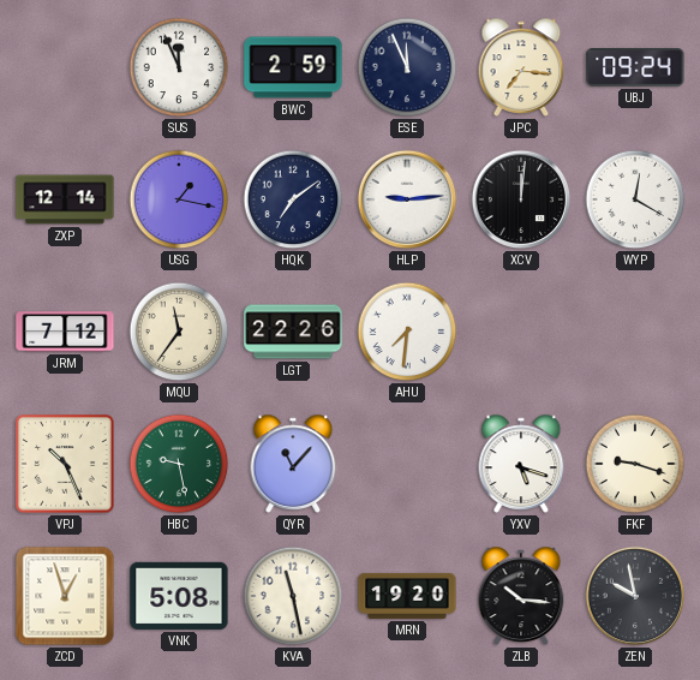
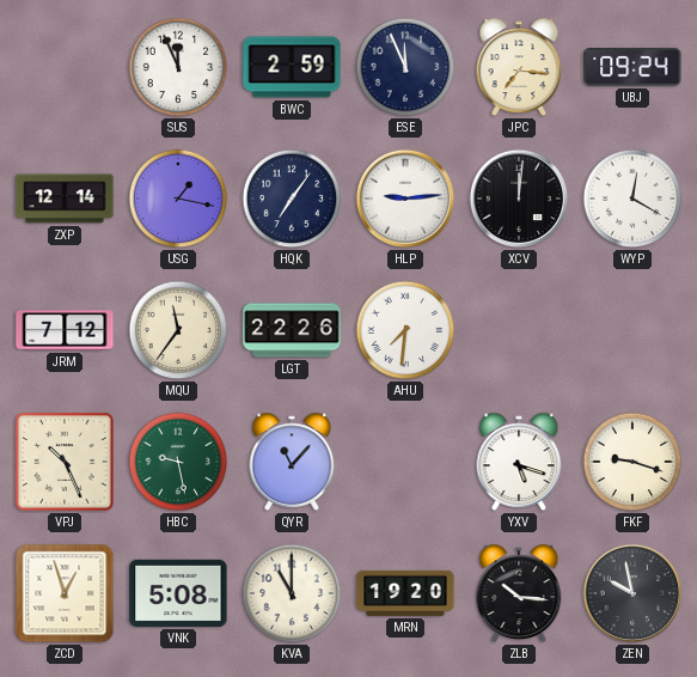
HQK: 7:09 -> 7:06
KVA: 11:28 -> 11:00
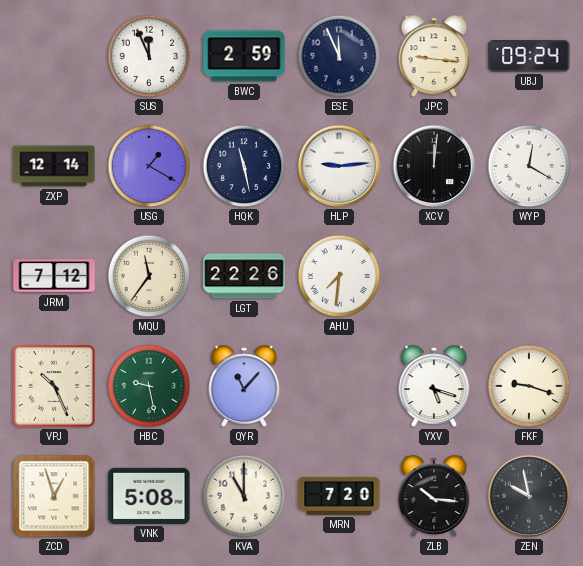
JPC: 7:16 -> 9:16
USG: 1:17 -> 1:20
HQK: 7:06 -> 11:28
MRN: 19:20 -> 7:20
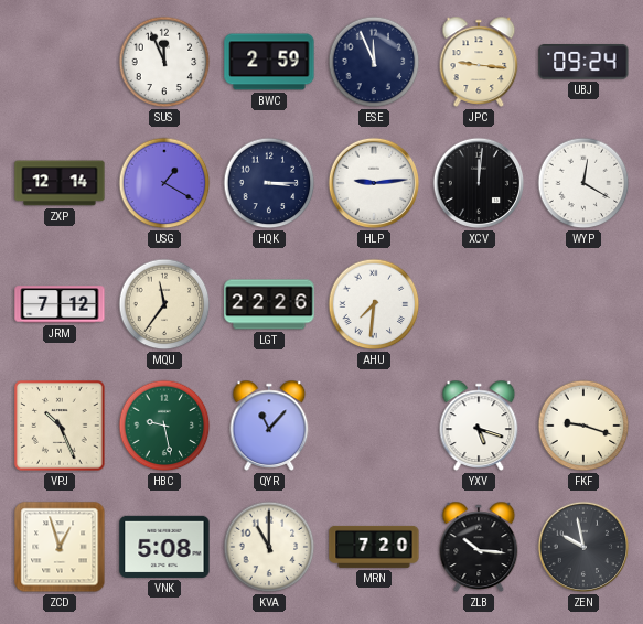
HQK: 11:28 -> 3:15
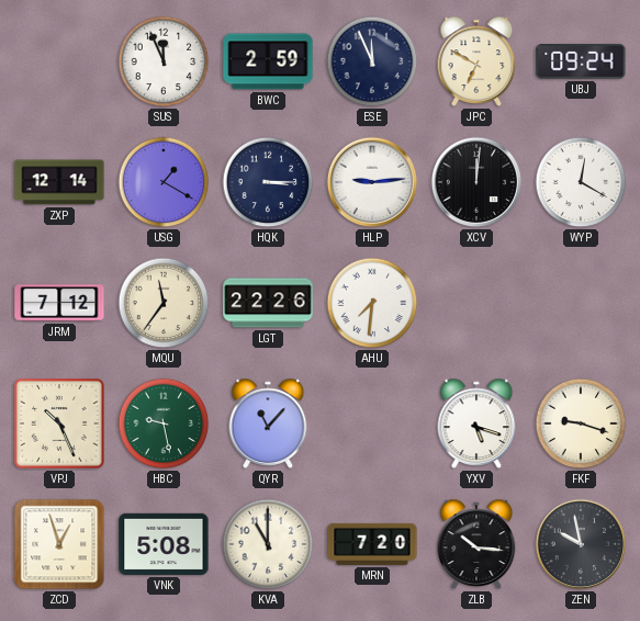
JPC: 9:16 -> 6:50
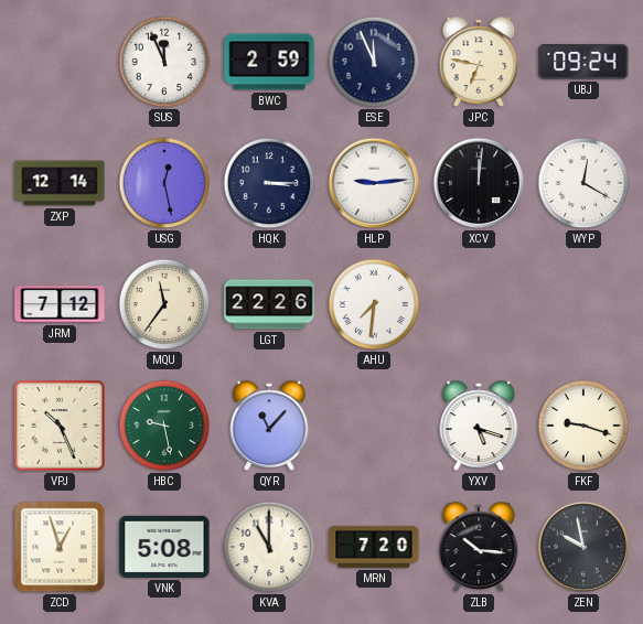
JPC: 6:50 -> 6:47
USG: 1:20 -> 12:28
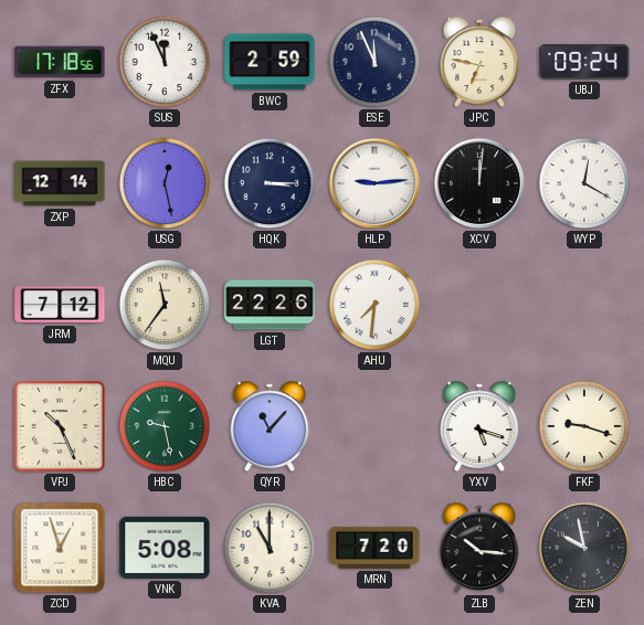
ZFX: none -> 17:18
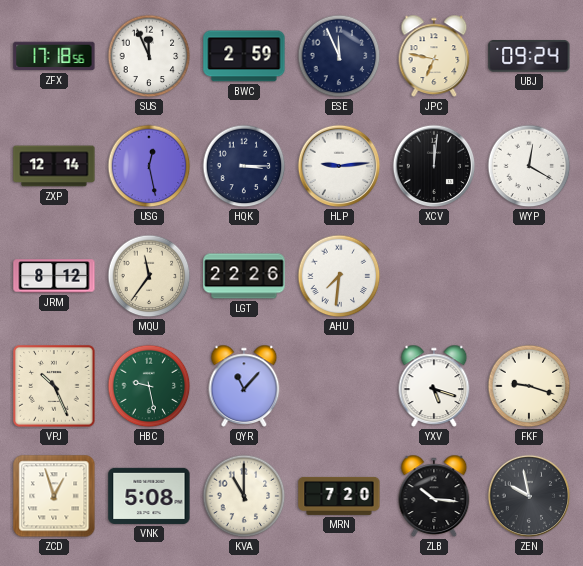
JRM: 7:12 -> 8:12
